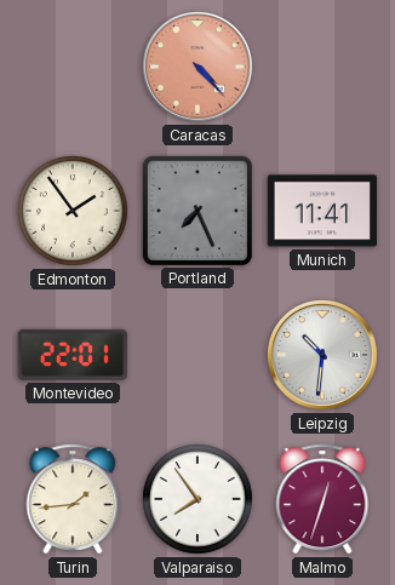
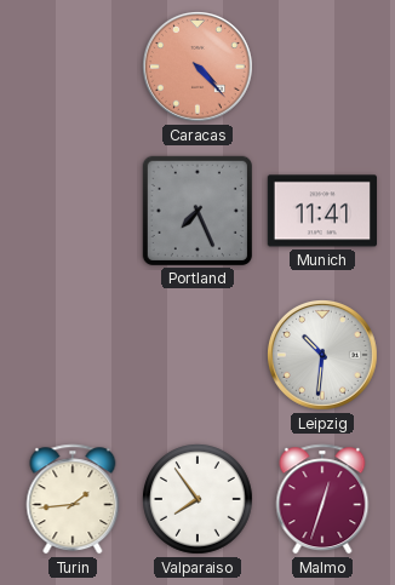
Edmonton: 1:54 -> none
Montevideo: 22:01 -> none
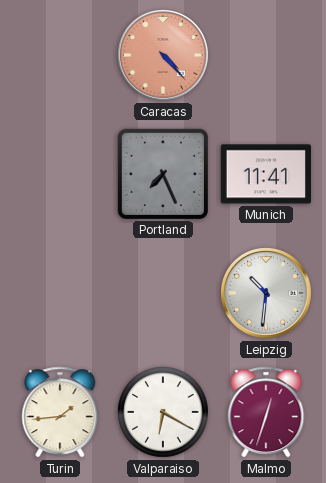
Valparaiso: 7:54 -> 6:20
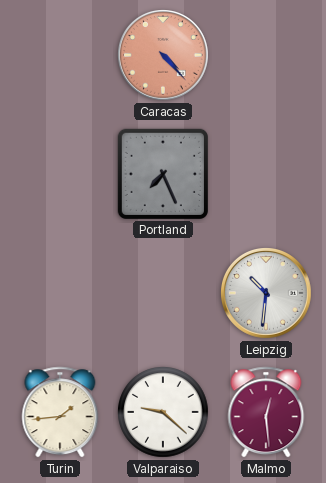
Munich: 11:41 -> none
Valparaiso: 6:20 -> 9:22
Malmo: 12:33 -> 12:29
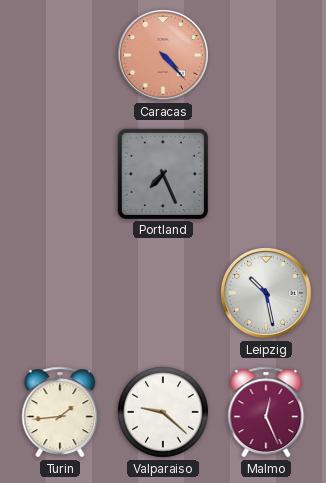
Leipzig: 10:31 -> 10:28
Malmo: 12:29 -> 12:26
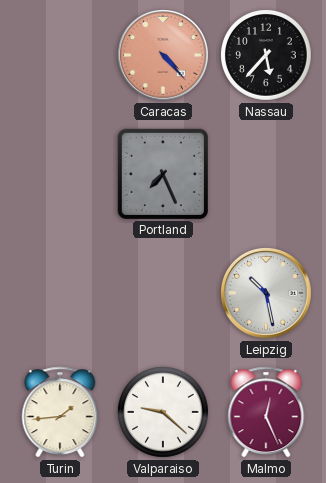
Nassau: none -> 5:37
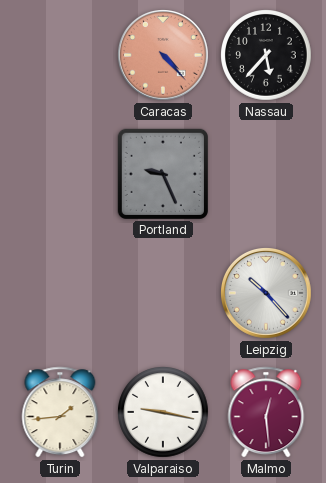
Portland: 7:26 -> 9:26
Leipzig: 10:28 -> 10:23
Valparaiso: 9:22 -> 9:17
Malmo: 12:26 -> 12:29
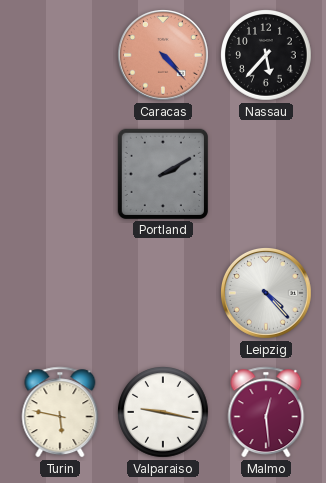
Portland: 9:26 -> 2:10
Leipzig: 10:23 -> 4:23
Turin: 1:44 -> 5:47
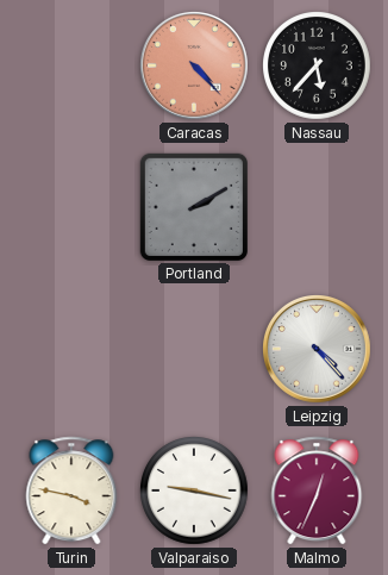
Turin: 5:47 -> 3:47
Malmo: 12:29 -> 12:34
